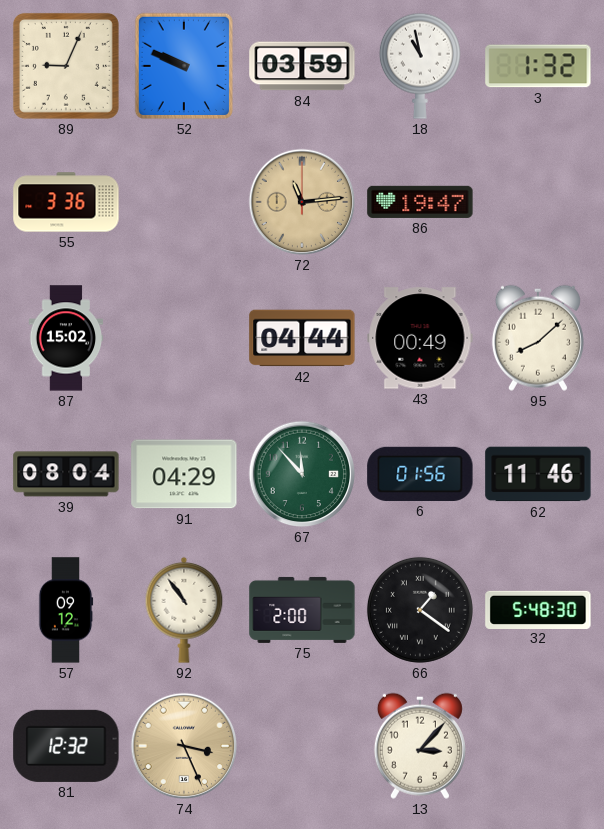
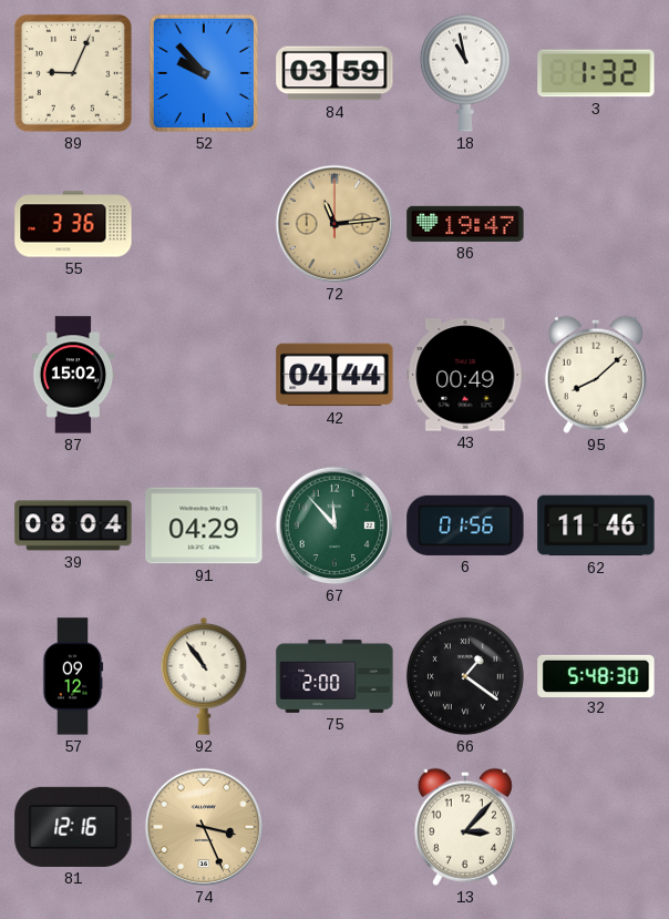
52: 9:49 -> 9:53
81: 12:32 -> 12:16
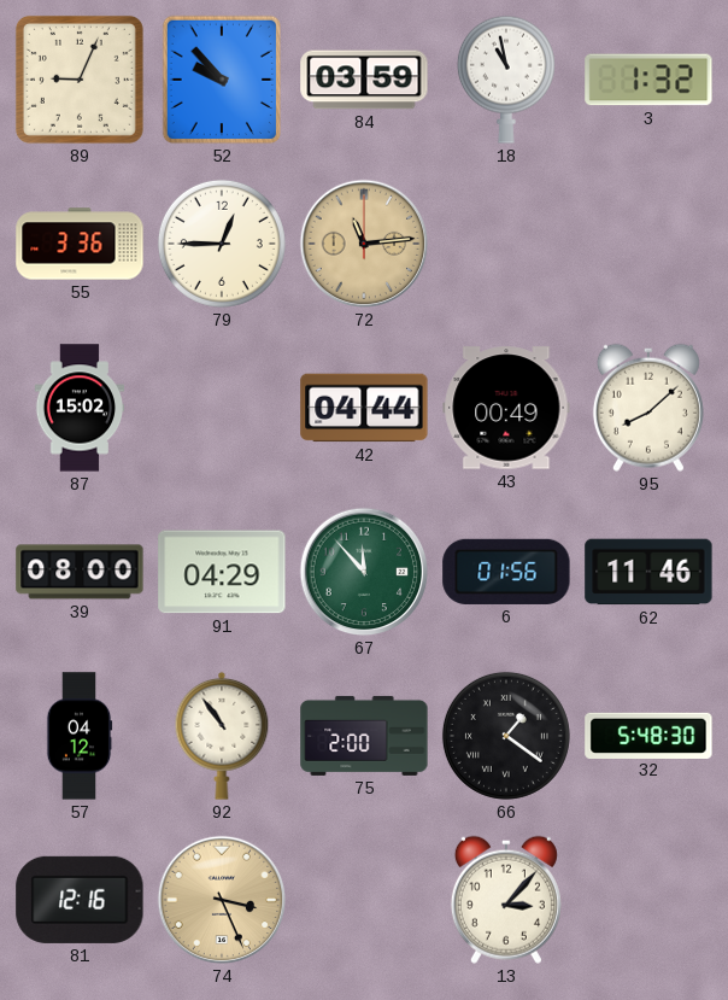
79: none -> 12:45
86: 19:47 -> none
39: 08:04 -> 08:00
57: 09:12 -> 04:12
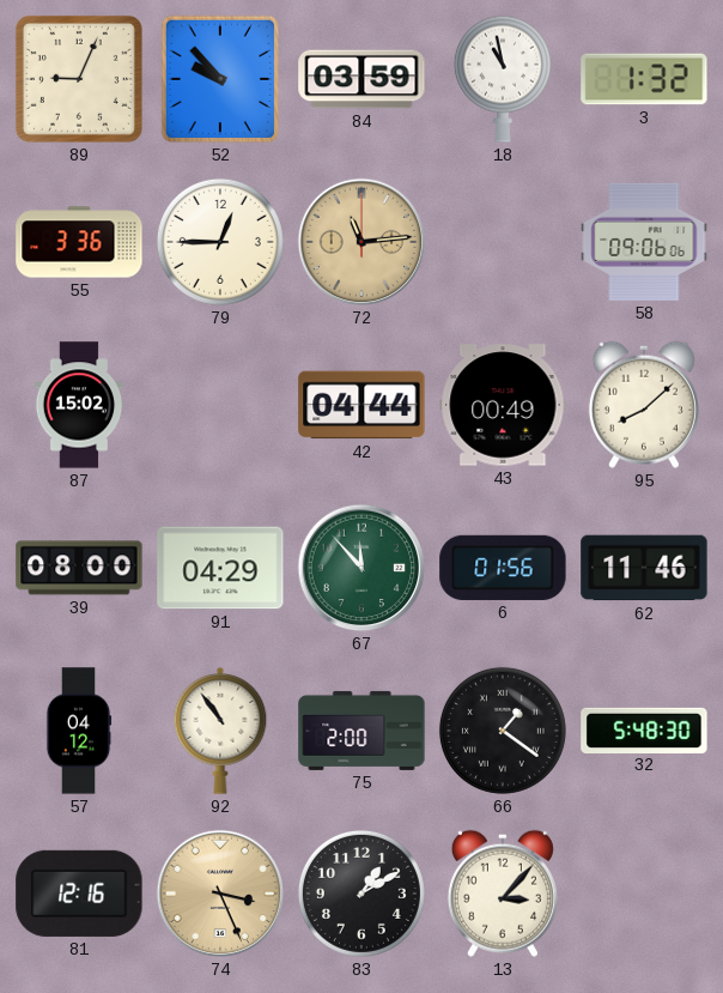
58: none -> 09:06
83: none -> 1:10
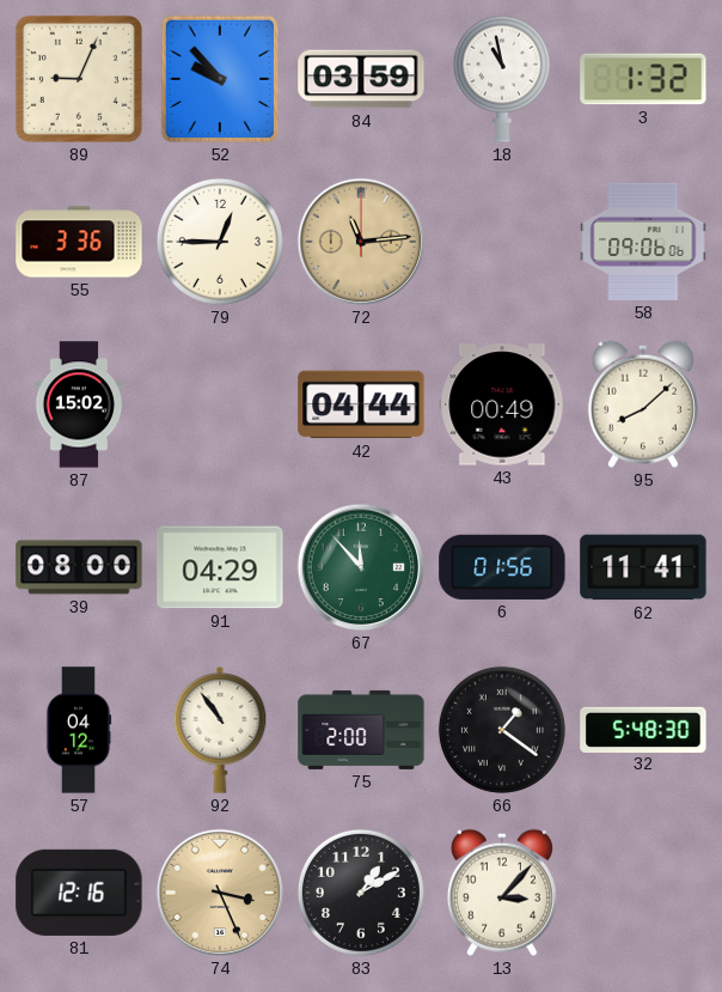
62: 11:46 -> 11:41
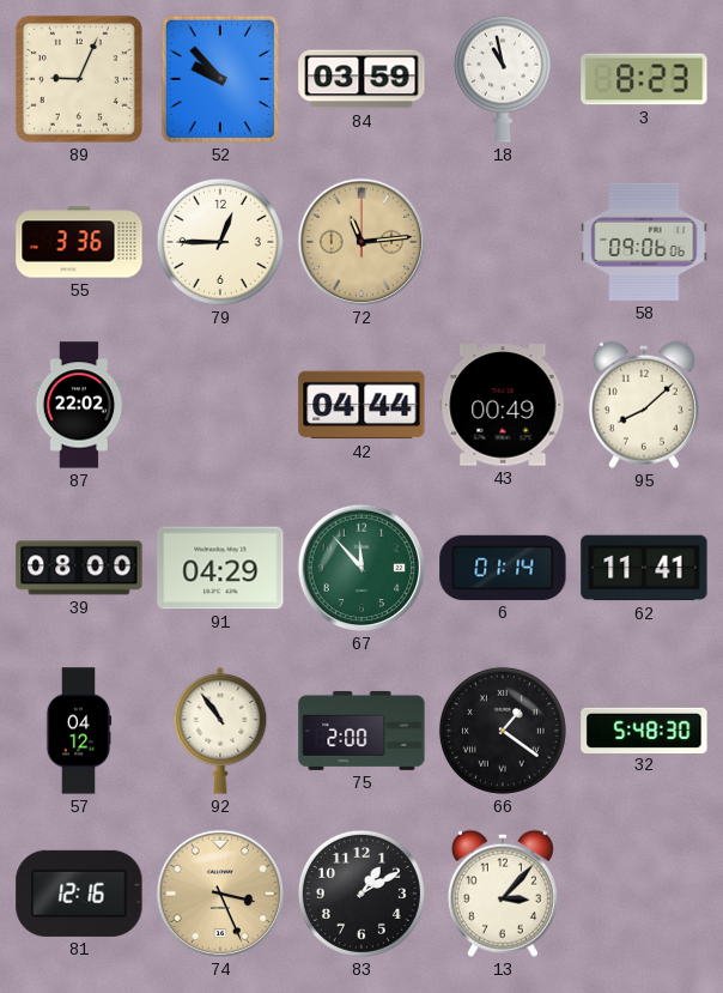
3: 1:32 -> 8:23
87: 15:02 -> 22:02
6: 01:56 -> 01:14
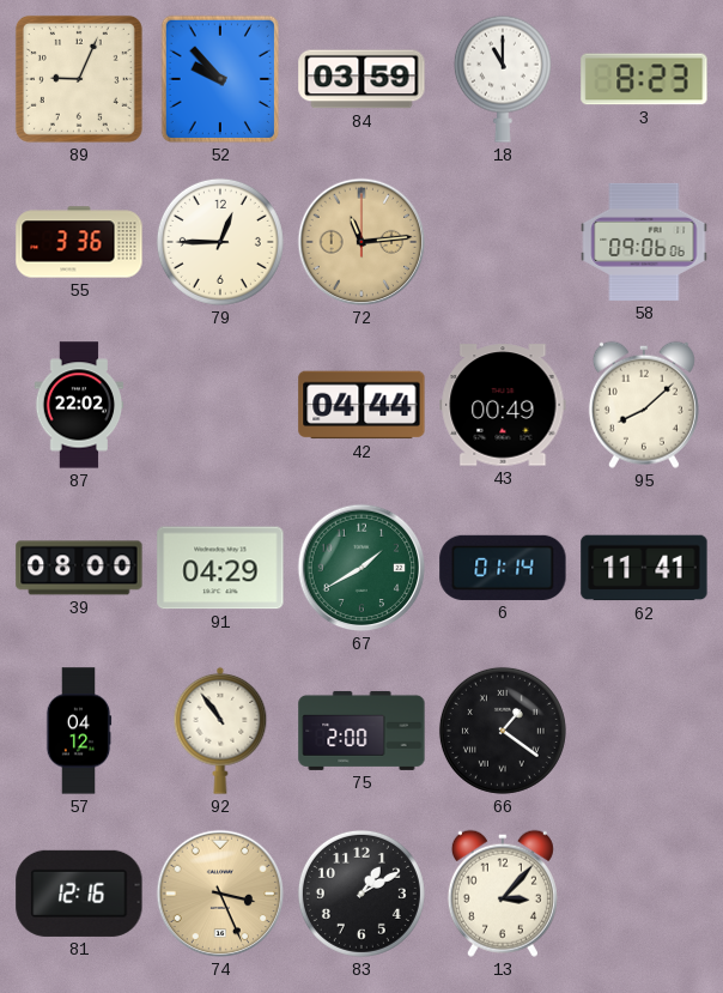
18: 10:58 -> 11:00
67: 11:53 -> 1:40
32: 5:48 -> none
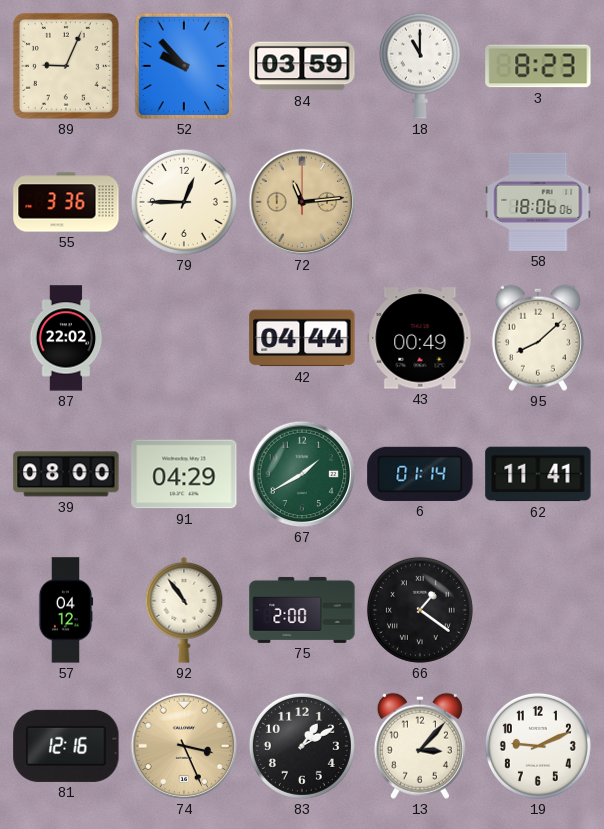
58: 09:06 -> 18:06
19: none -> 9:11
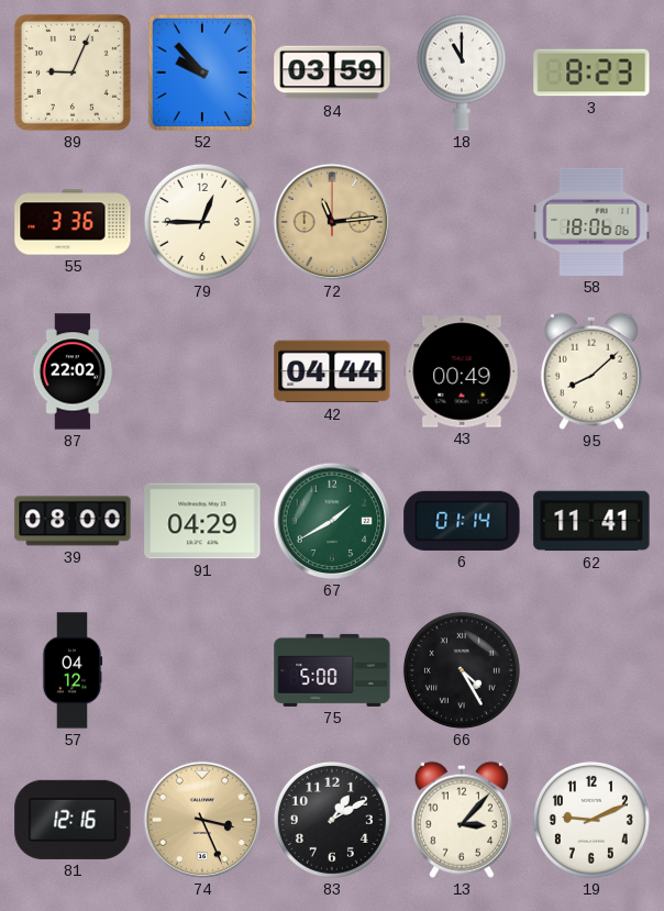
92: 10:54 -> none
75: 2:00 -> 5:00
66: 1:21 -> 4:25
